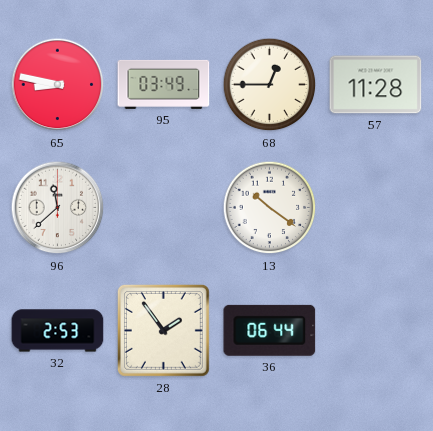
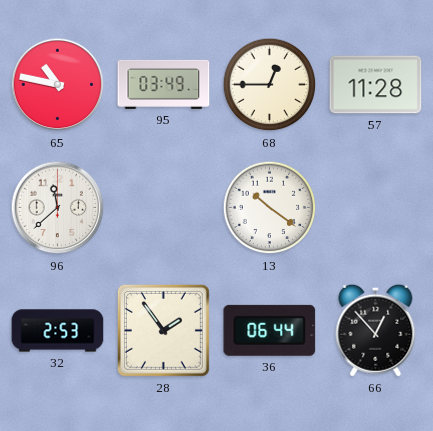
65: 8:47 -> 10:47
66: none -> 12:53
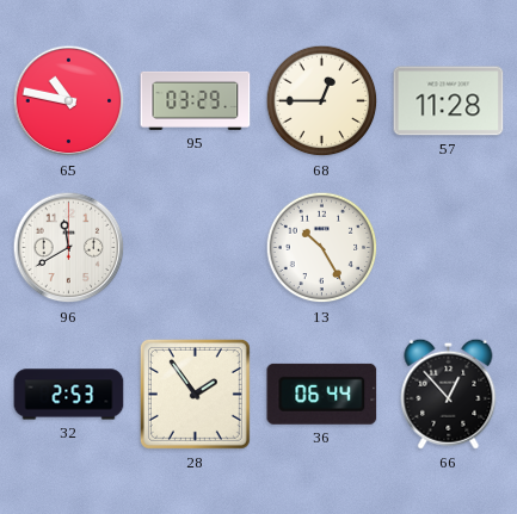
95: 03:49 -> 03:29
96: 11:38 -> 11:40
13: 10:21 -> 10:25
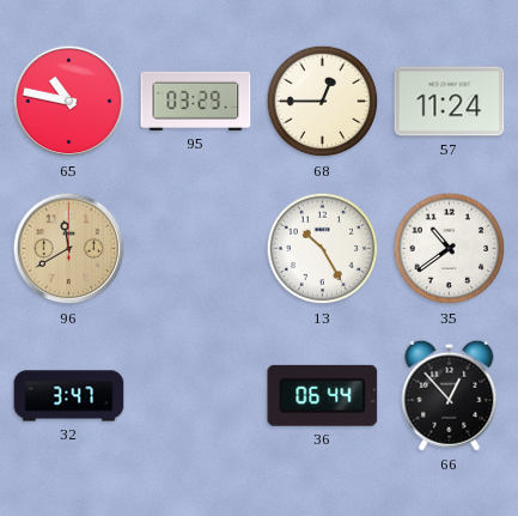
57: 11:28 -> 11:24
96 dial: white -> champagne
35: none -> 10:39
32: 2:53 -> 3:47
28: 1:54 -> none
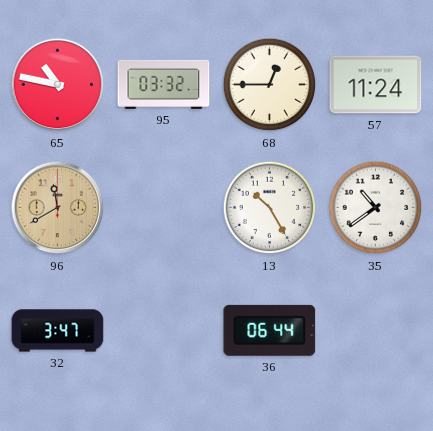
95: 03:29 -> 03:32
66: 12:53 -> none
